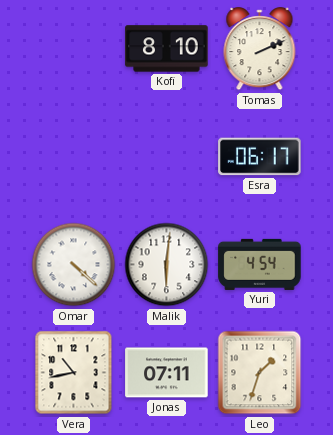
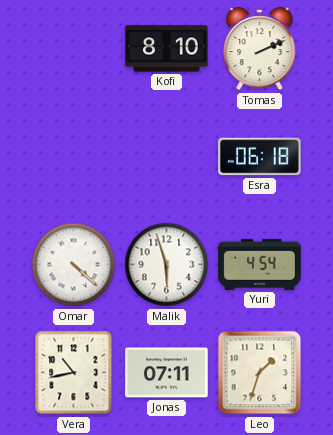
Esra: 06:17 -> 06:18
Malik: 6:01 -> 5:57
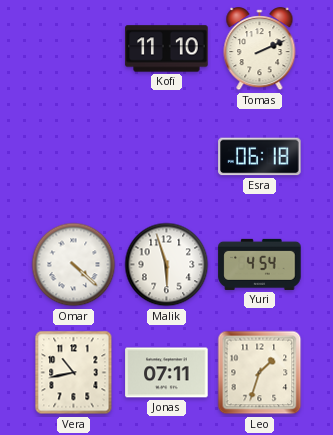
Kofi: 8:10 -> 11:10
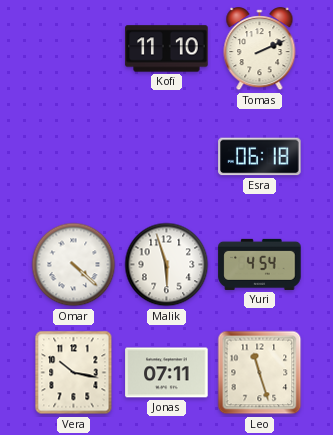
Vera: 10:43 -> 10:17
Leo: 1:33 -> 11:27
